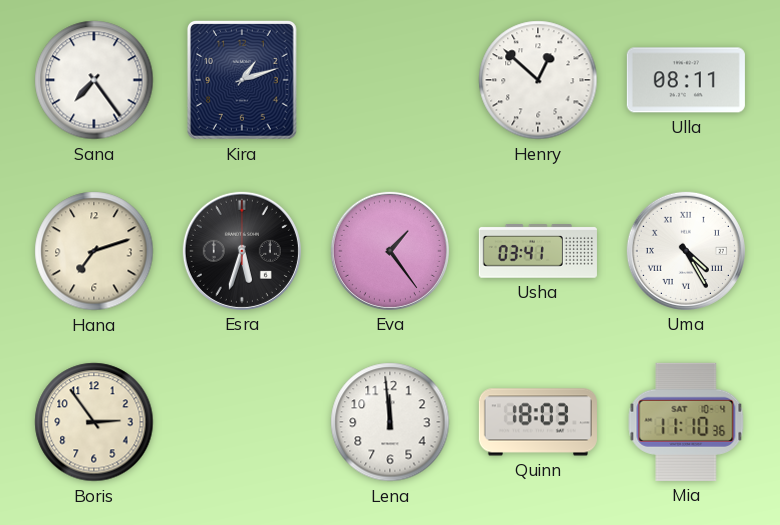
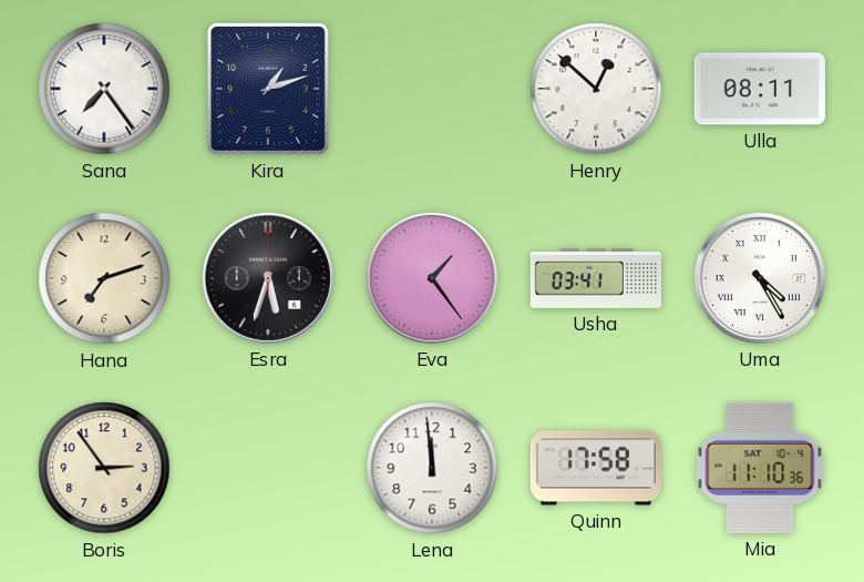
Quinn: 18:03 -> 17:58
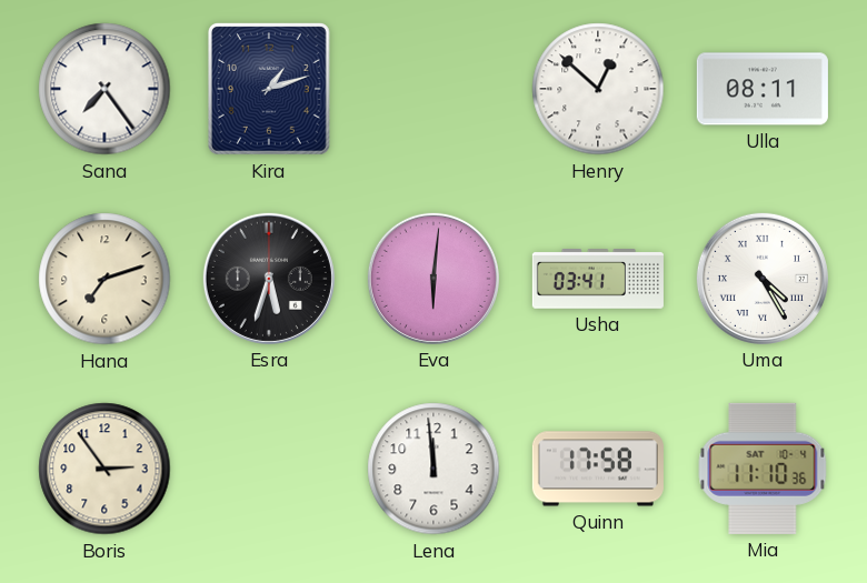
Eva: 1:24 -> 6:01
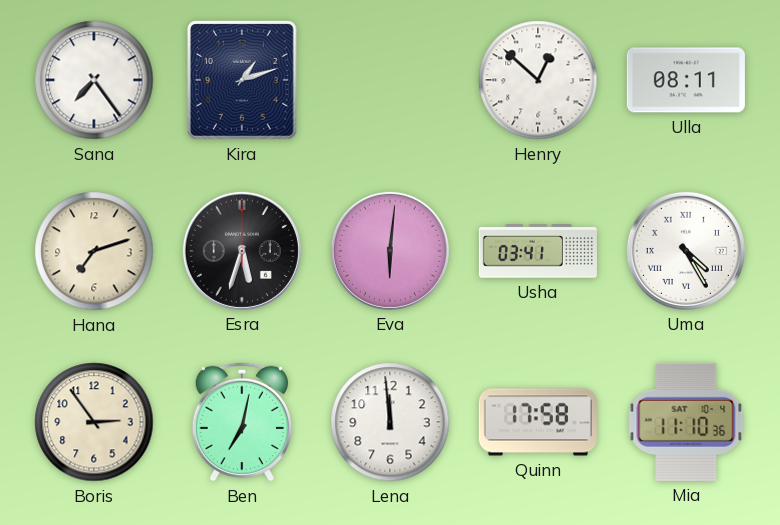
Ben: none -> 7:02
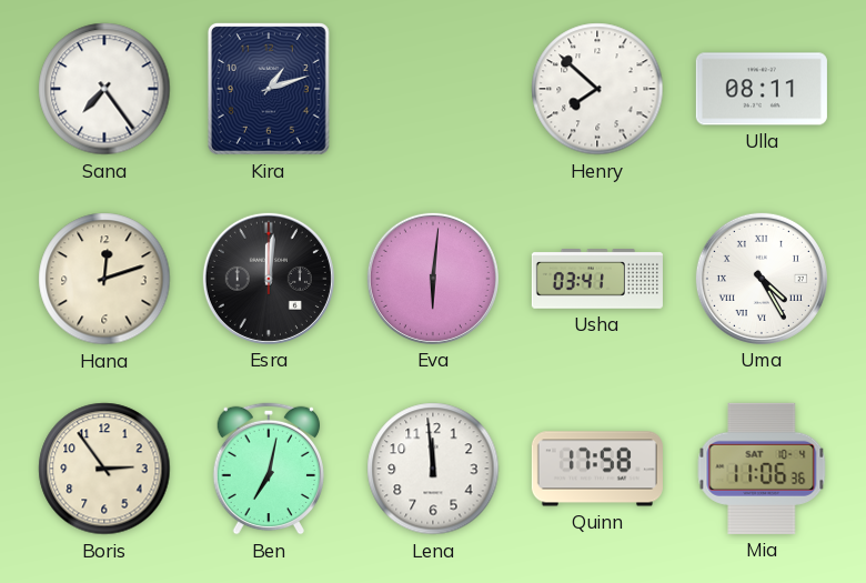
Henry: 12:52 -> 7:52
Hana: 7:12 -> 12:12
Esra: 5:33 -> 12:01
Mia: 11:10 -> 11:06
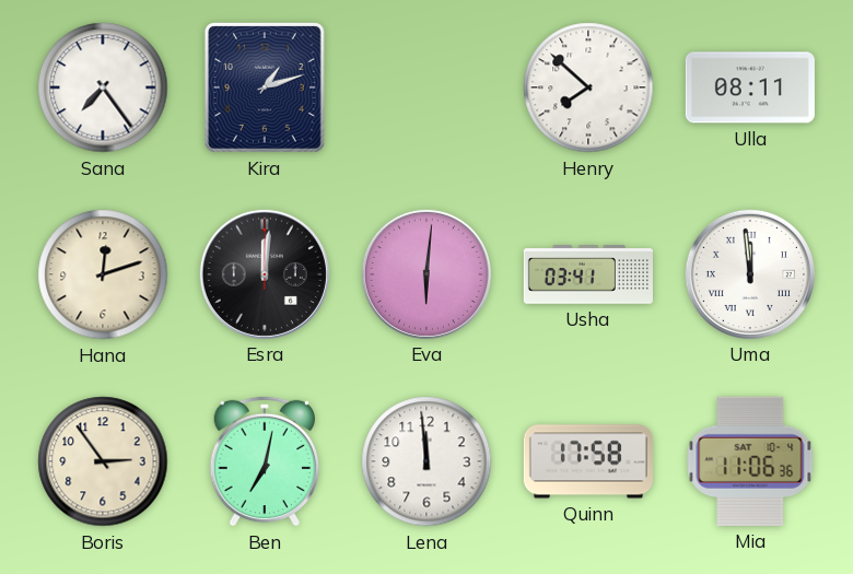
Uma: 4:25 -> 11:59
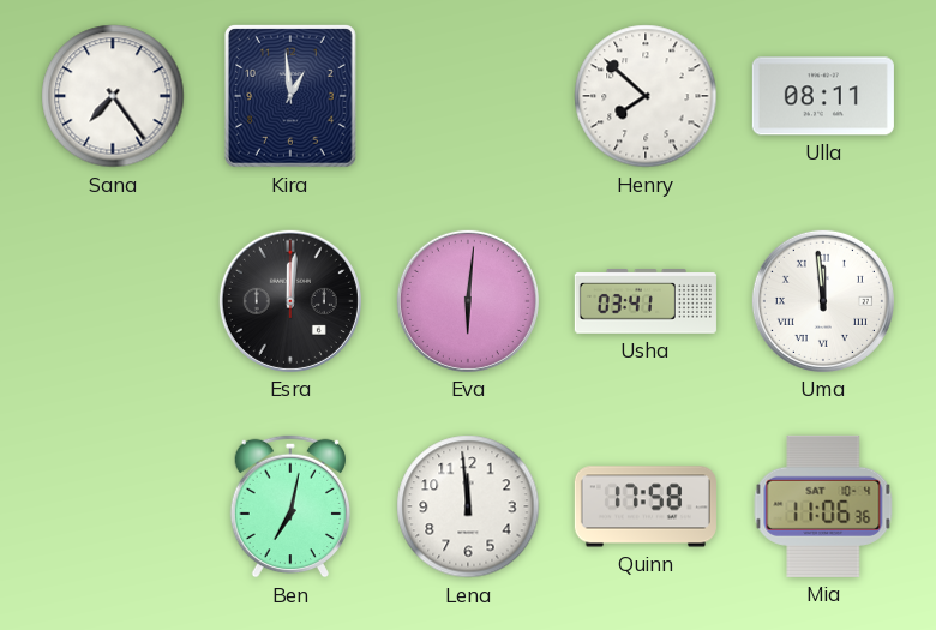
Kira: 1:12 -> 12:59
Hana: 12:12 -> none
Boris: 2:54 -> none
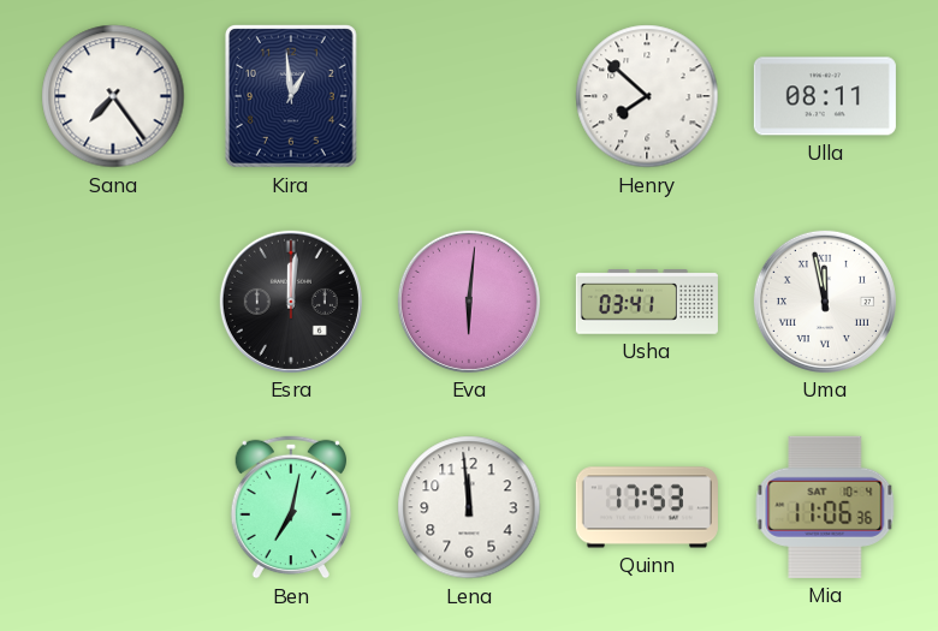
Uma: 11:59 -> 11:58
Quinn: 17:58 -> 17:53
